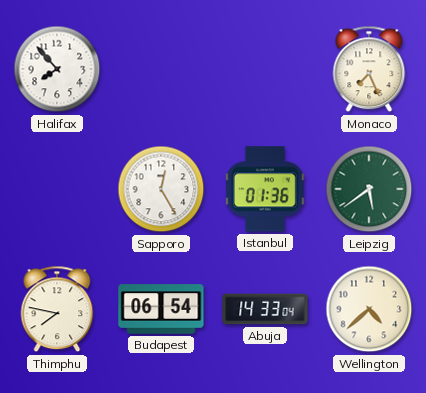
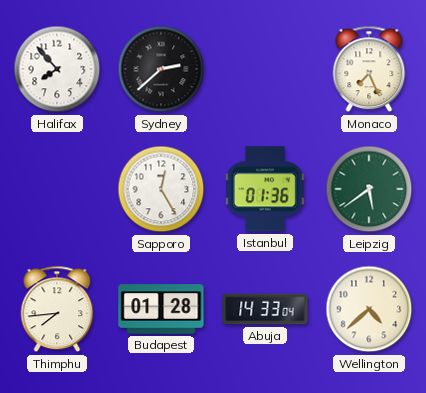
Sydney: none -> 2:38
Thimphu: 7:47 -> 7:44
Budapest: 06:54 -> 01:28
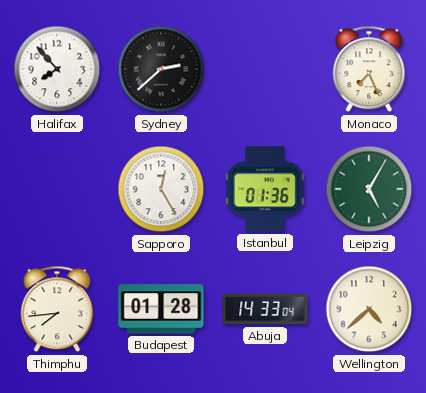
Leipzig: 5:39 -> 5:05
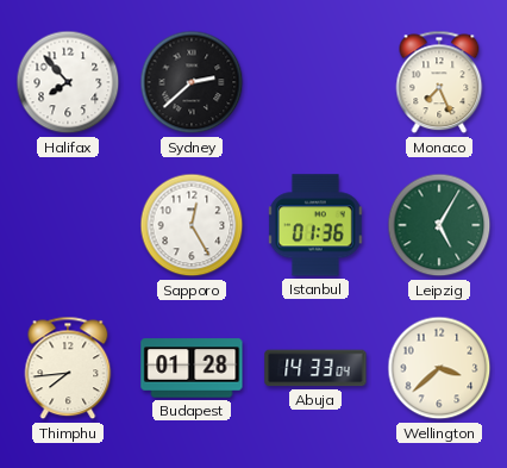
Wellington: 4:38 -> 3:38
